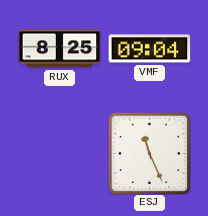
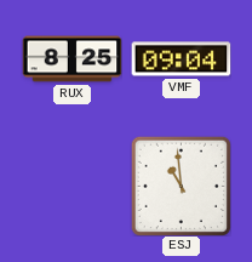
ESJ: 11:26 -> 10:59
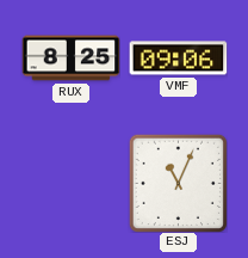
VMF: 09:04 -> 09:06
ESJ: 10:59 -> 11:04
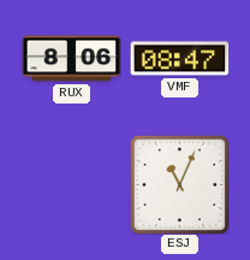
RUX: 8:25 -> 8:06
VMF: 09:06 -> 08:47
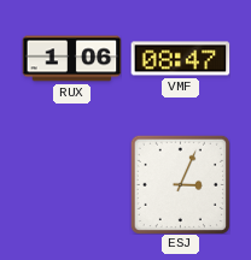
RUX: 8:06 -> 1:06
ESJ: 11:04 -> 3:04
